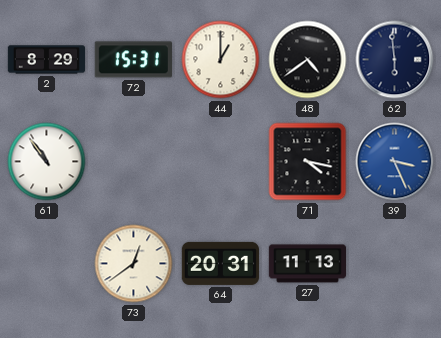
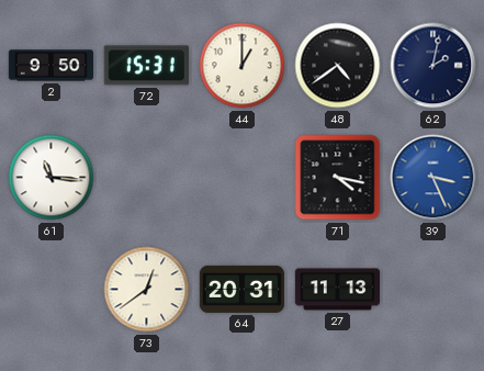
2: 8:29 -> 9:50
62: 5:59 -> 2:02
61: 10:54 -> 11:16
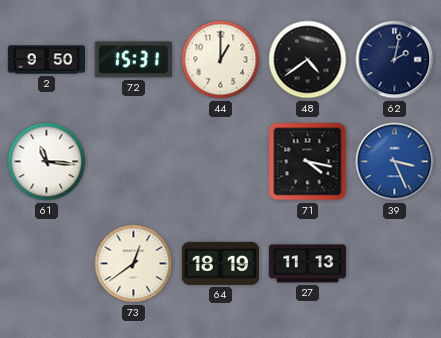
64: 20:31 -> 18:19
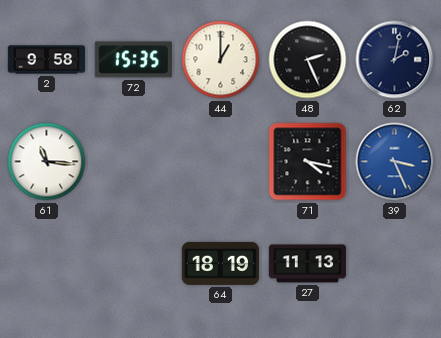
2: 9:50 -> 9:58
72: 15:31 -> 15:35
48: 4:39 -> 2:26
73: 12:39 -> none
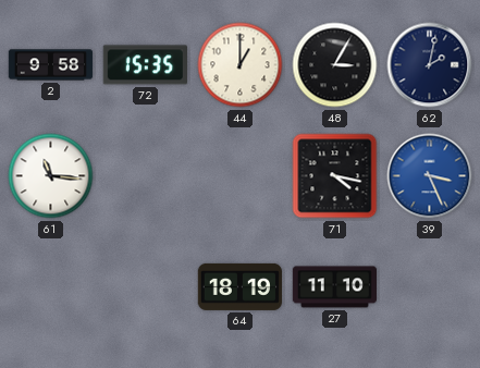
48: 2:26 -> 3:05
27: 11:13 -> 11:10
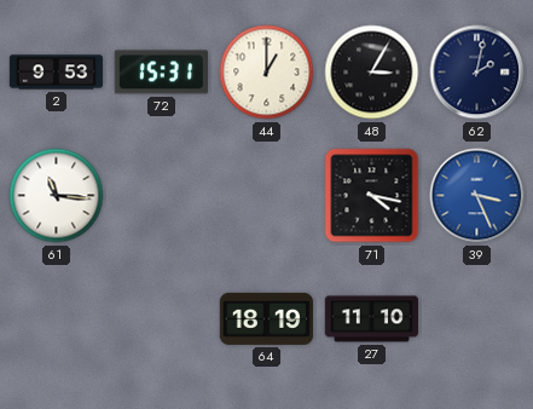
2: 9:58 -> 9:53
72: 15:35 -> 15:31
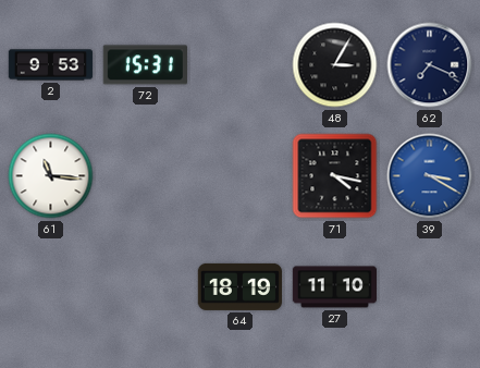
44: 1:00 -> none
62: 2:02 -> 7:19
39: 3:26 -> 3:20
